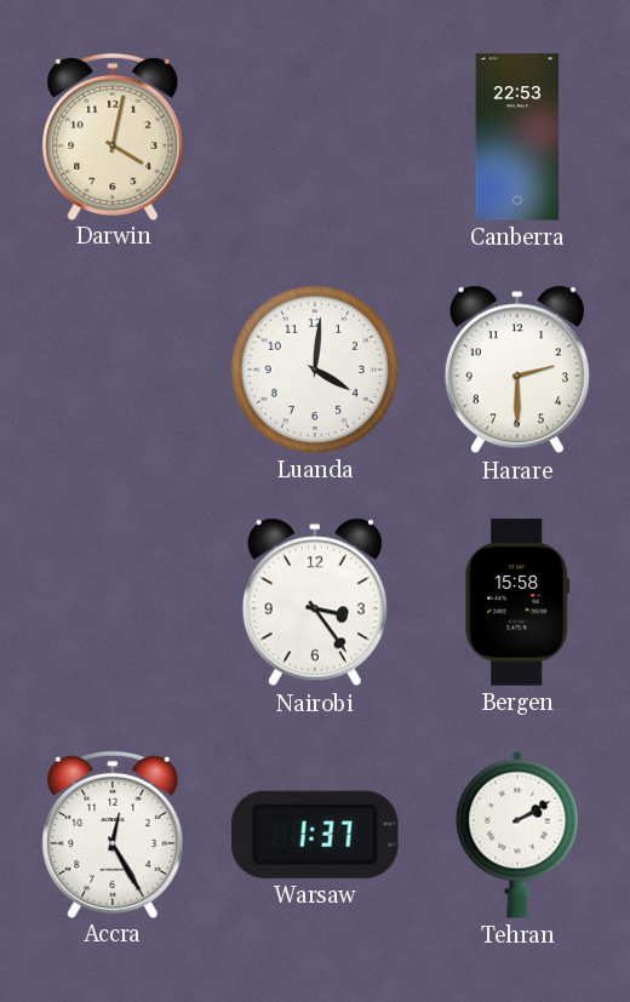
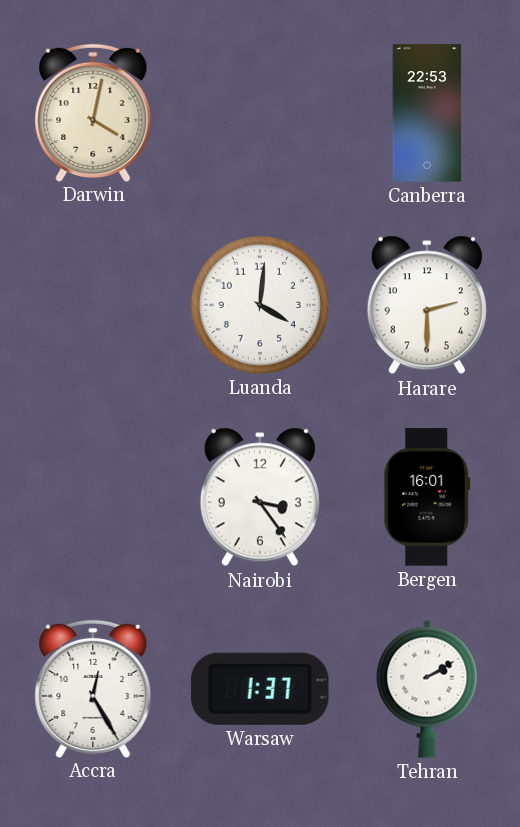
Bergen: 15:58 -> 16:01
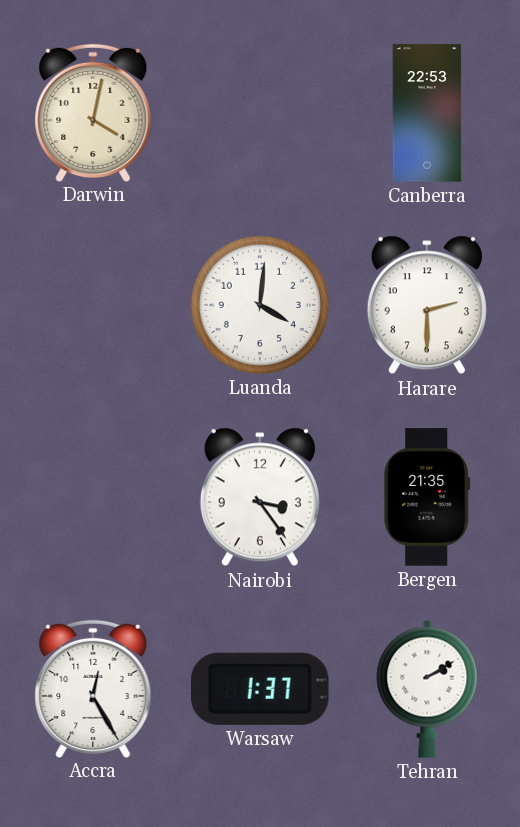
Bergen: 16:01 -> 21:35
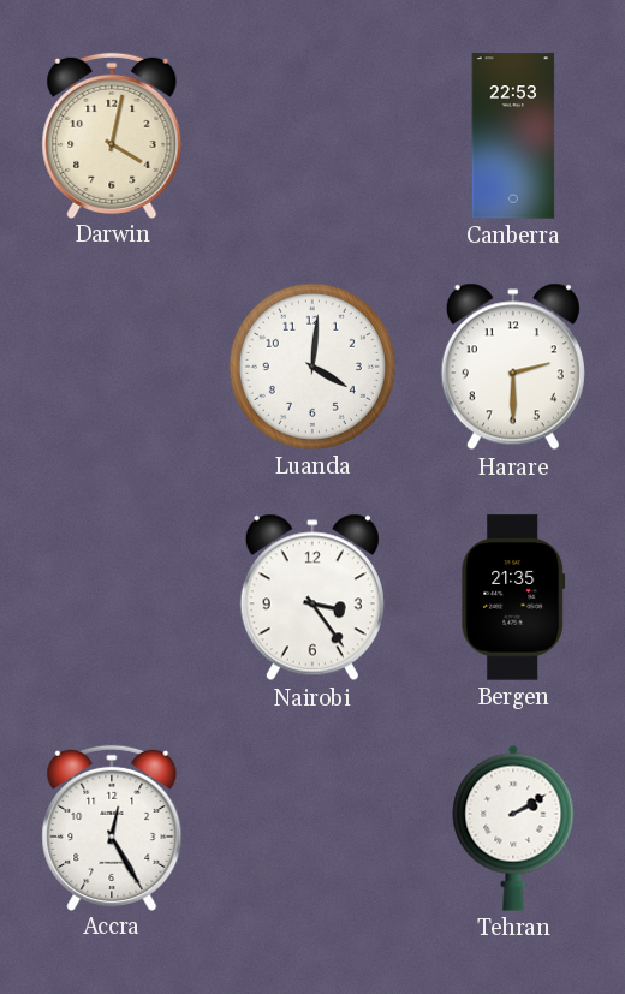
Warsaw: 1:37 -> none
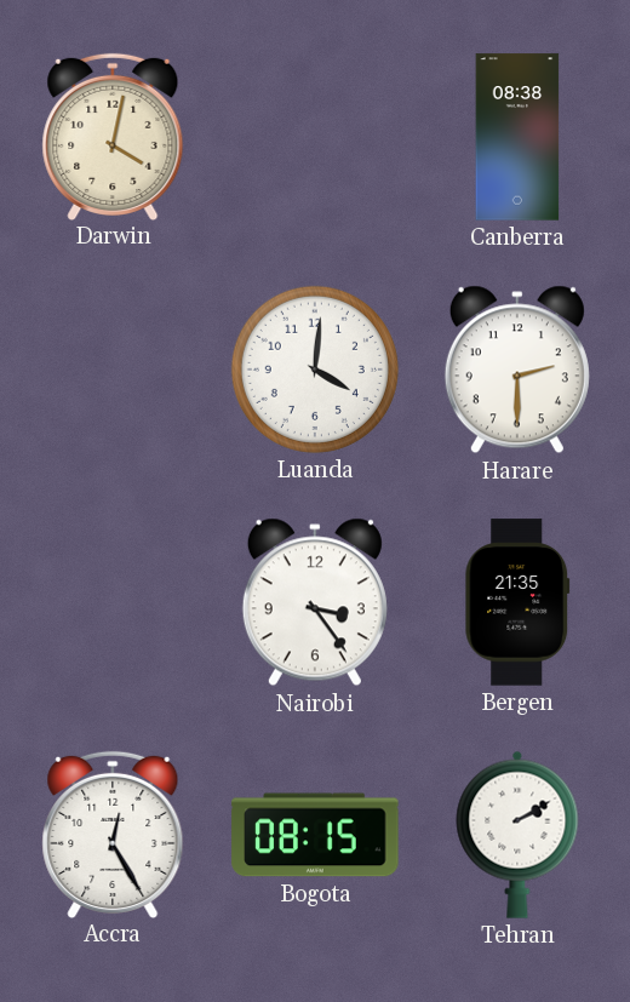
Canberra: 22:53 -> 08:38
Bogota: none -> 08:15
